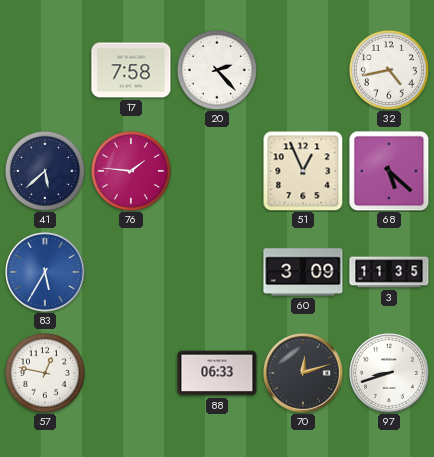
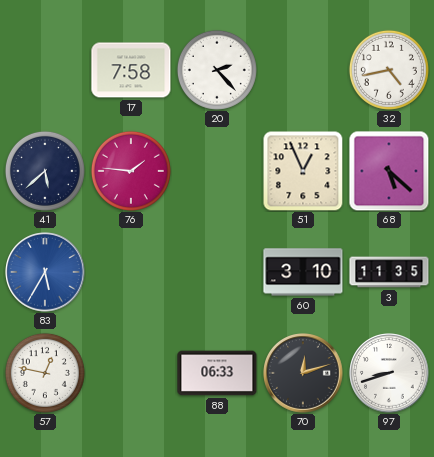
60: 3:09 -> 3:10
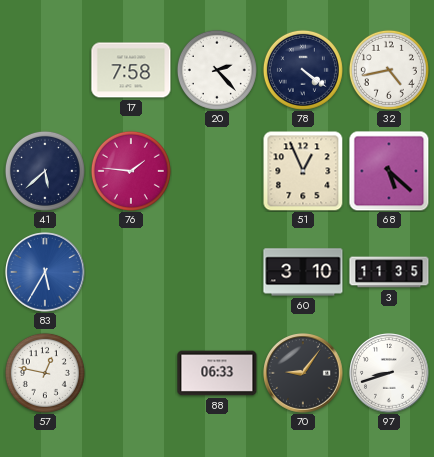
78: none -> 4:21
70: 12:12 -> 9:06
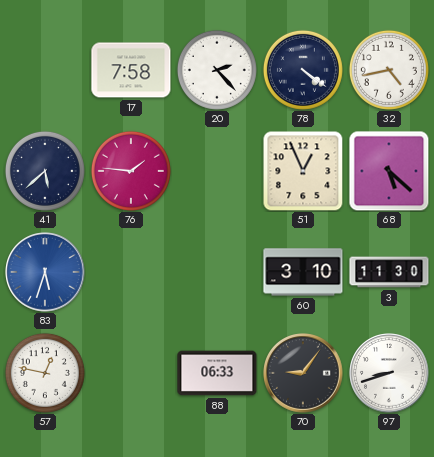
83: 5:35 -> 5:33
3: 11:35 -> 11:30
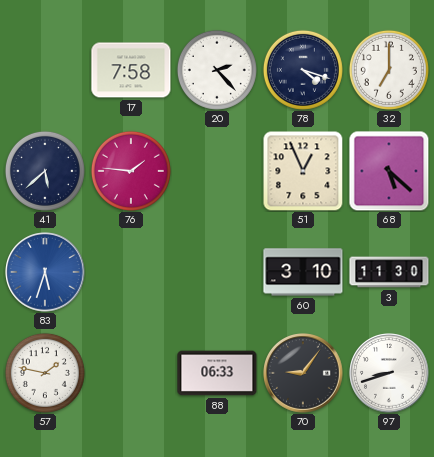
78: 4:21 -> 4:18
32: 4:43 -> 7:00
57: 12:47 -> 1:47
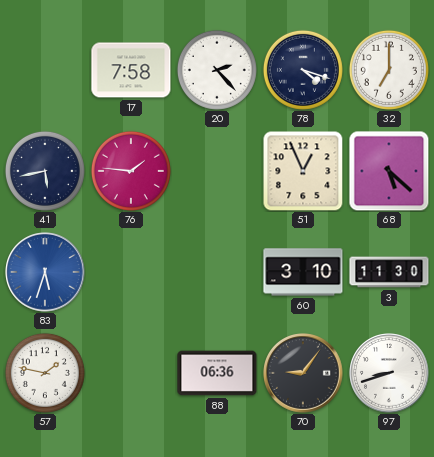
41: 5:38 -> 5:43
88: 06:33 -> 06:36
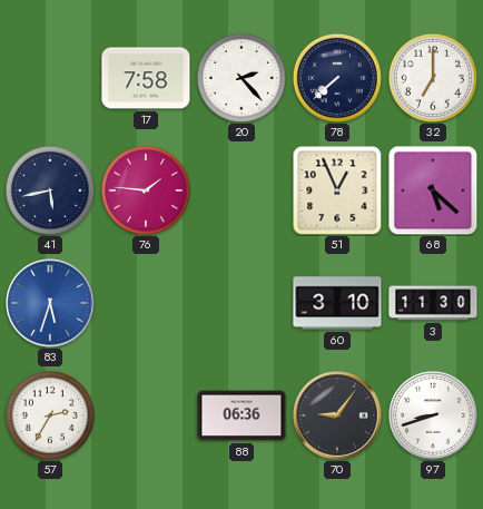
78: 4:18 -> 7:38
57: 1:47 -> 2:35
